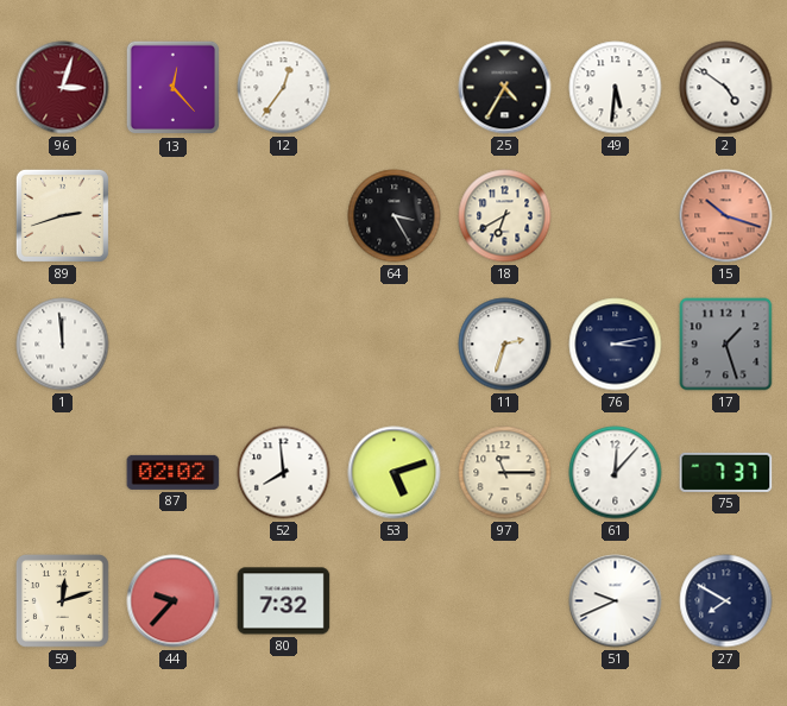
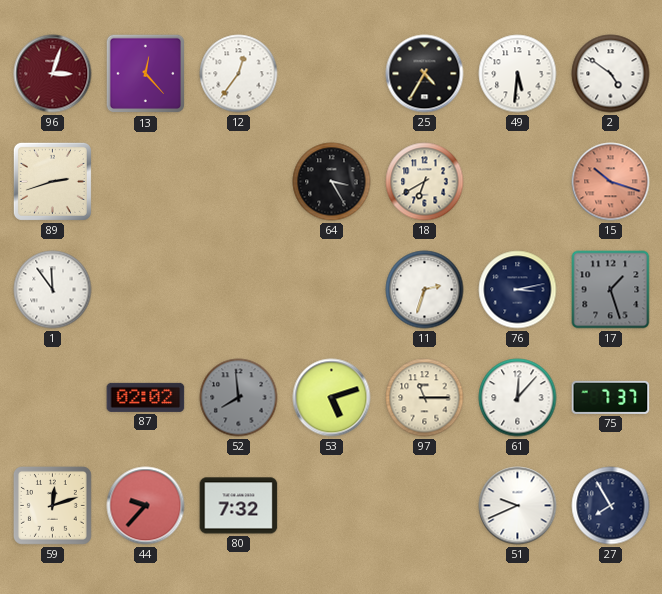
1: 11:59 -> 11:54
52 dial: white -> grey
27: 7:50 -> 7:55
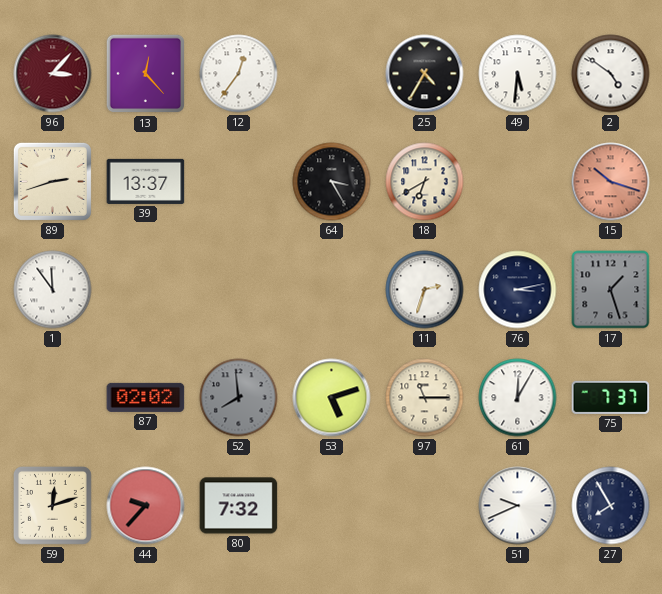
96: 3:03 -> 3:07
39: none -> 13:37
61: 12:07 -> 12:05
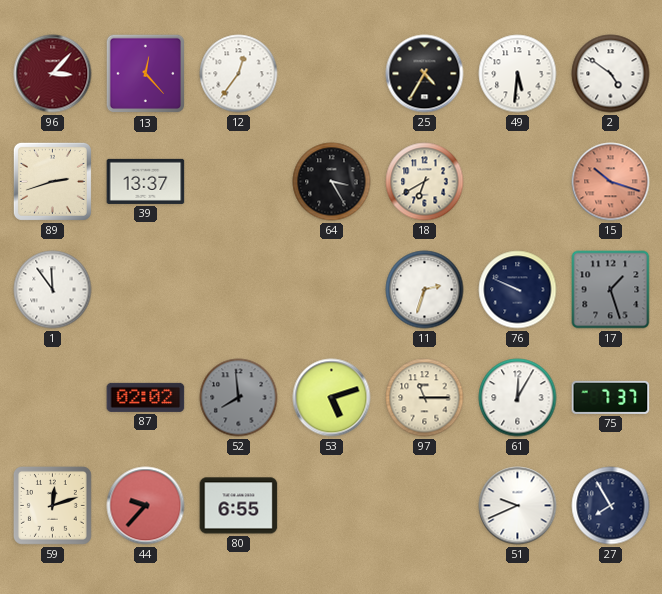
76: 3:13 -> 9:49
80: 7:32 -> 6:55
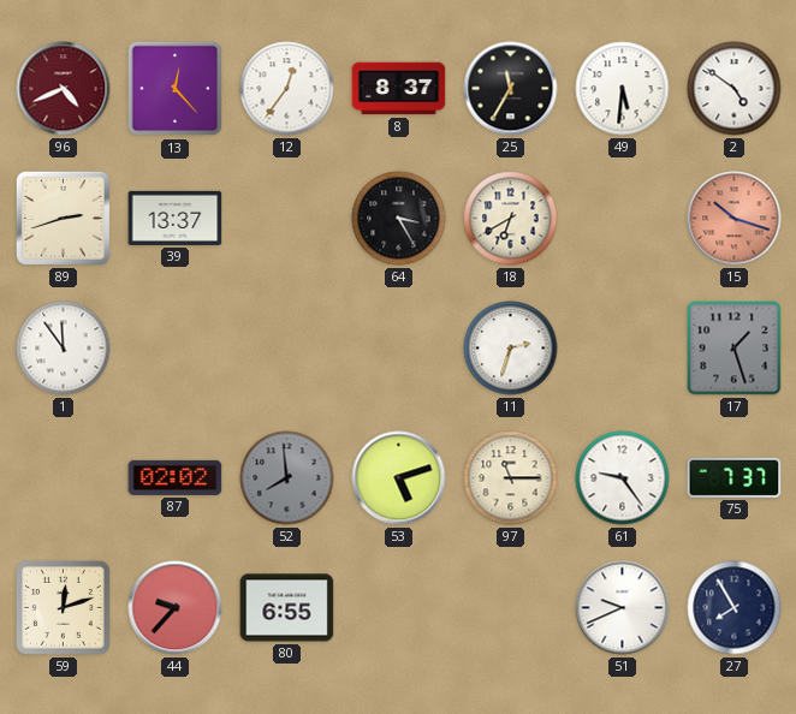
96: 3:07 -> 4:41
8: none -> 8:37
25: 4:35 -> 11:35
76: 9:49 -> none
61: 12:05 -> 9:24
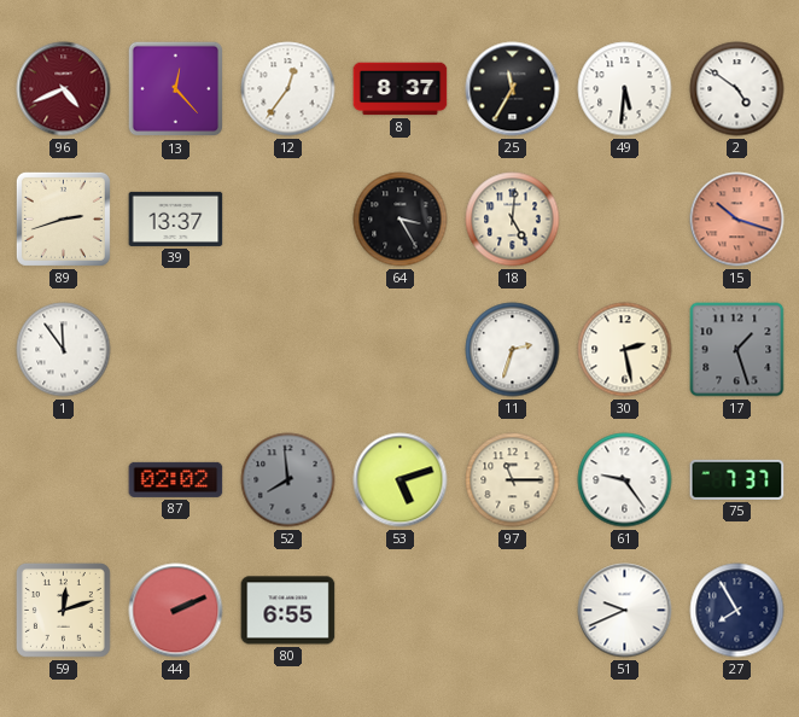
18: 6:40 -> 5:01
30: none -> 2:28
44: 9:37 -> 2:11
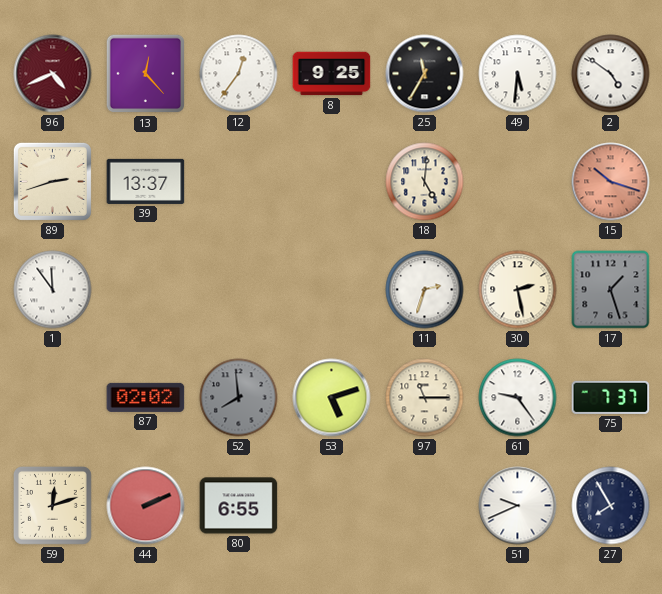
8: 8:37 -> 9:25
64: 3:25 -> none
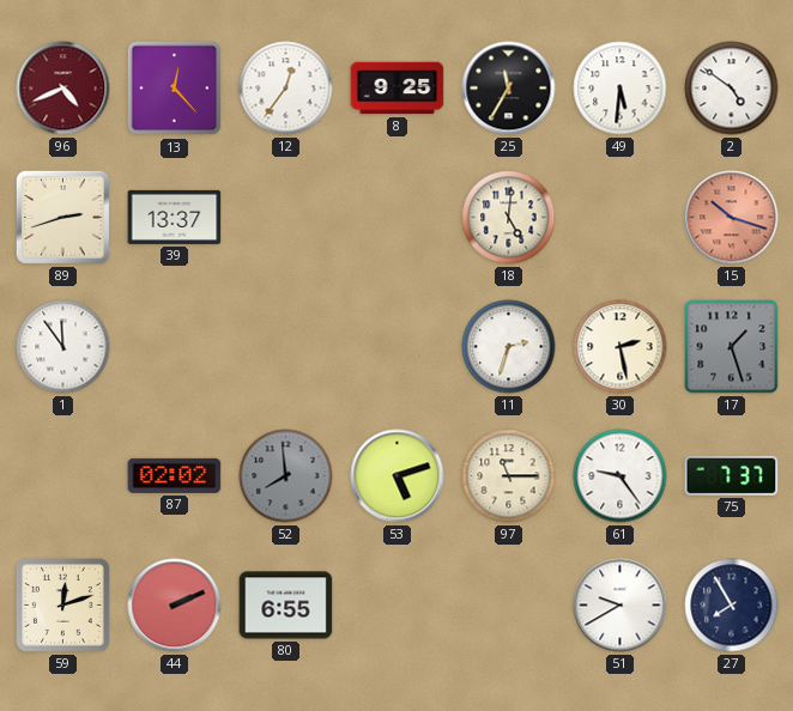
51: 9:41 -> 9:40
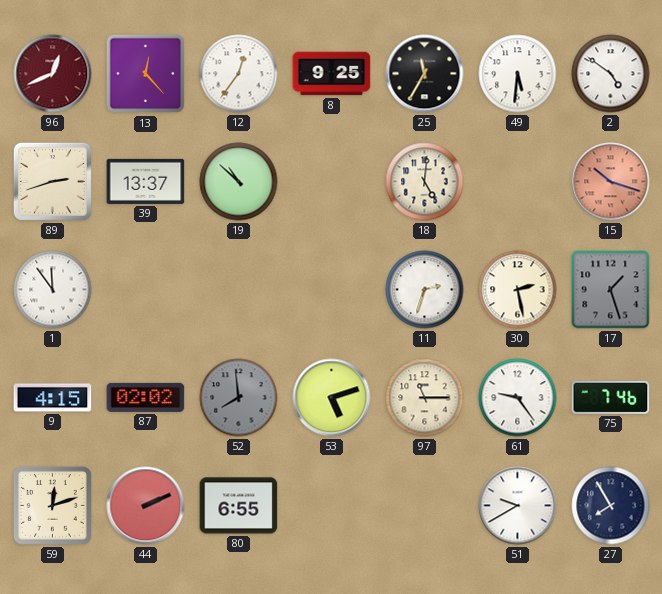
96: 4:41 -> 12:41
19: none -> 10:52
9: none -> 4:15
75: 7:37 -> 7:46
